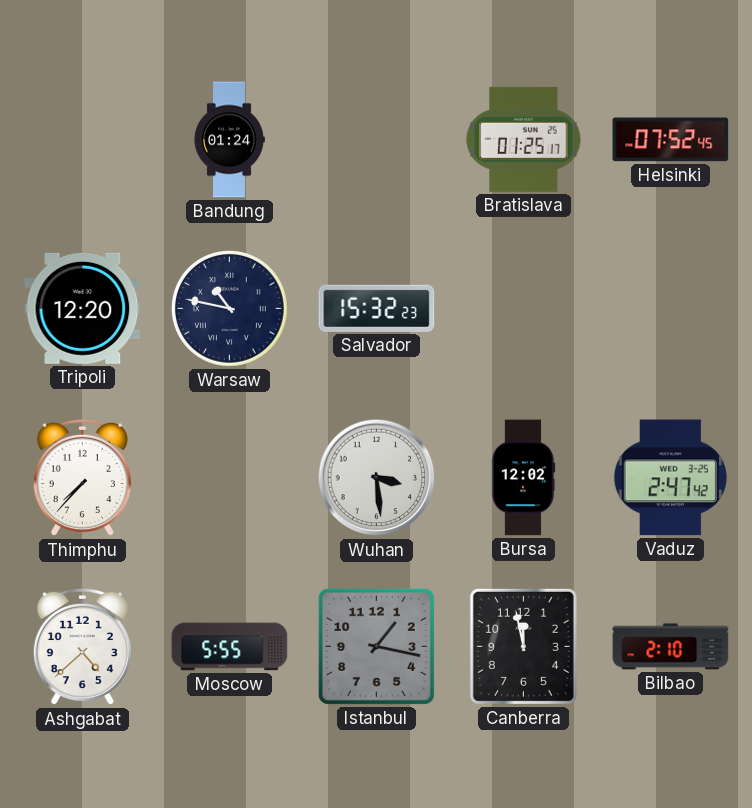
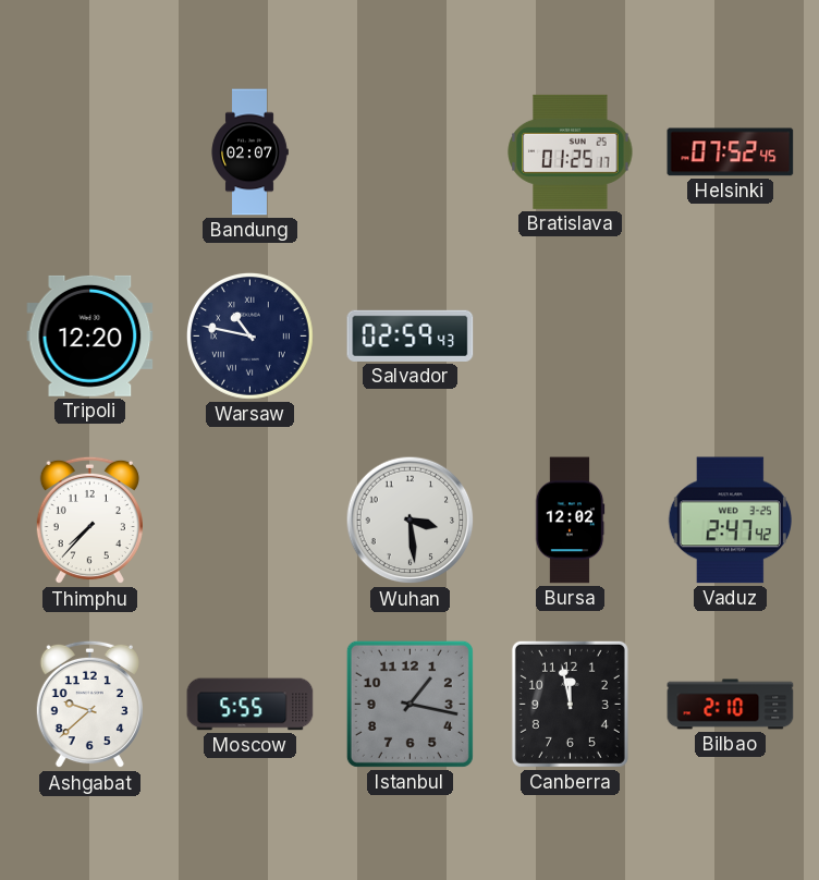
Bandung: 01:24 -> 02:07
Salvador: 15:32 -> 02:59
Ashgabat: 4:38 -> 9:38
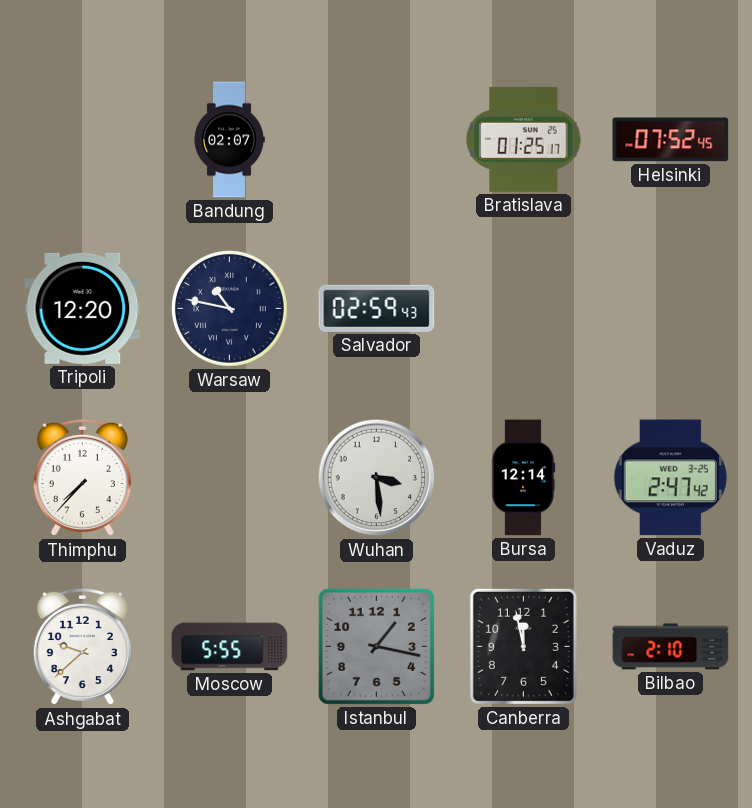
Bursa: 12:02 -> 12:14
